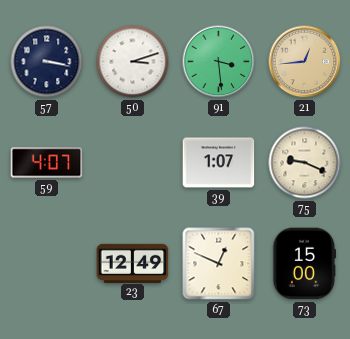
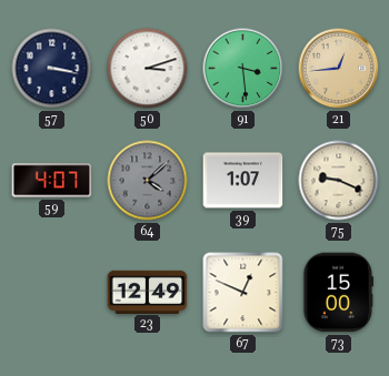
64: none -> 4:08
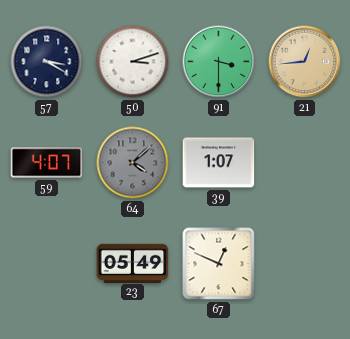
57: 3:17 -> 3:20
91: 3:29 -> 3:30
75: 9:19 -> none
23: 12:49 -> 05:49
73: 15:00 -> none
